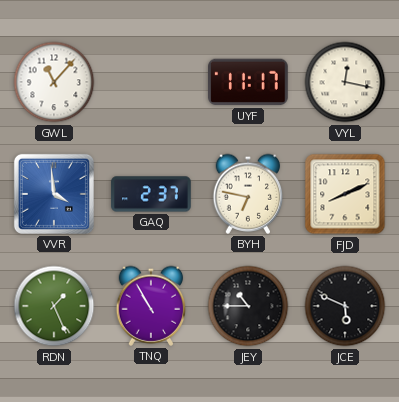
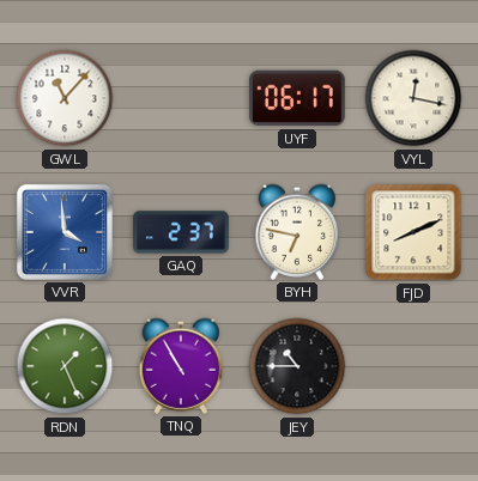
UYF: 11:17 -> 06:17
JCE: 5:49 -> none
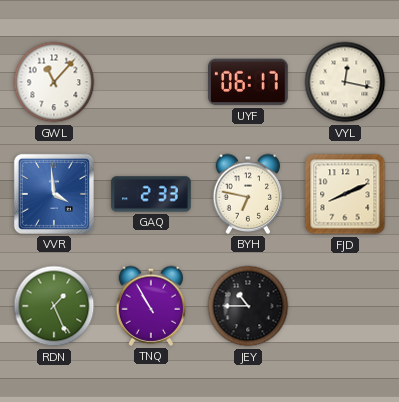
GAQ: 2:37 -> 2:33
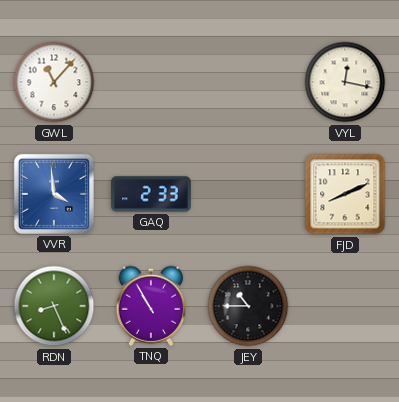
UYF: 06:17 -> none
BYH: 6:47 -> none
RDN: 1:26 -> 8:26
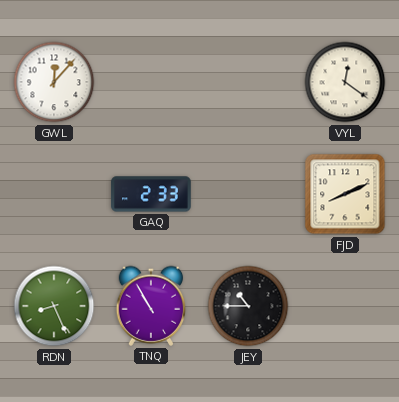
GWL: 11:07 -> 12:07
VYL: 12:17 -> 12:21
VVR: 3:59 -> none
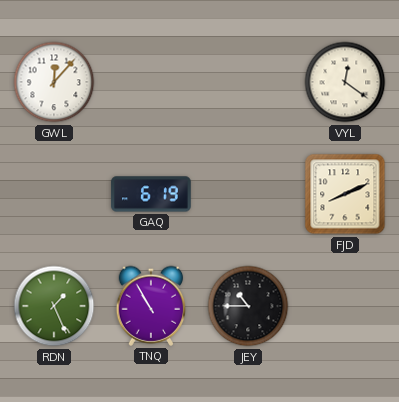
GAQ: 2:33 -> 6:19
RDN: 8:26 -> 1:26
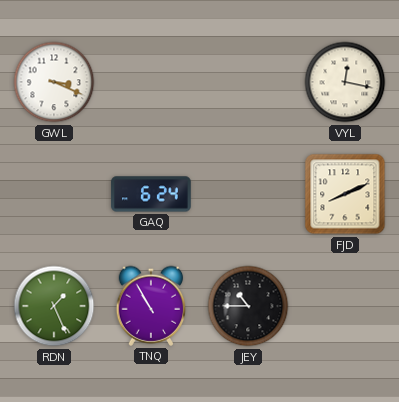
GWL: 12:07 -> 3:19
VYL: 12:21 -> 12:17
GAQ: 6:19 -> 6:24
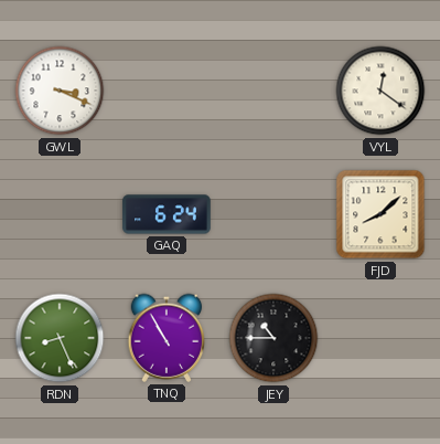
VYL: 12:17 -> 12:21
FJD: 8:11 -> 8:08
RDN: 1:26 -> 8:26
